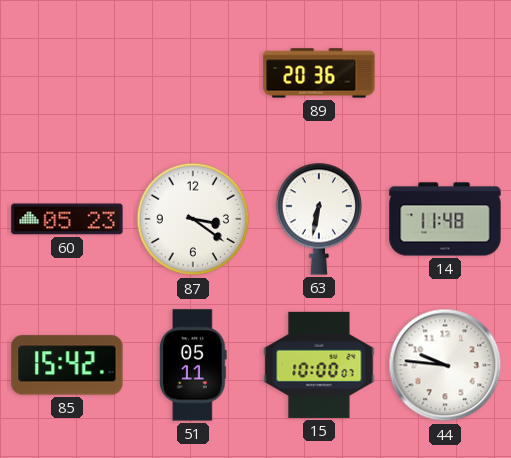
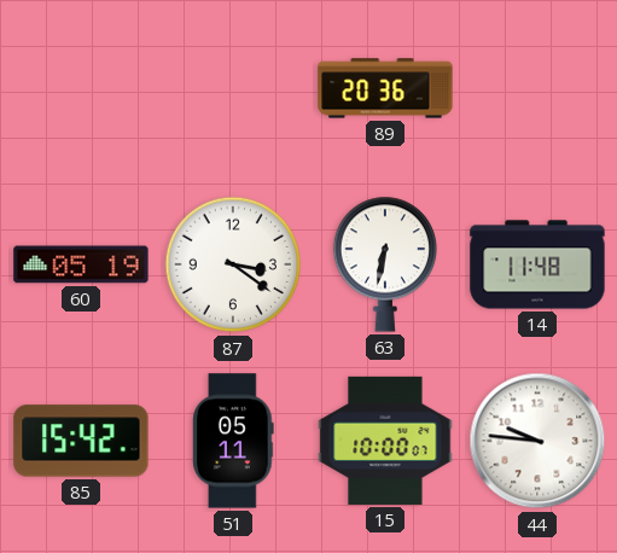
60: 05:23 -> 05:19
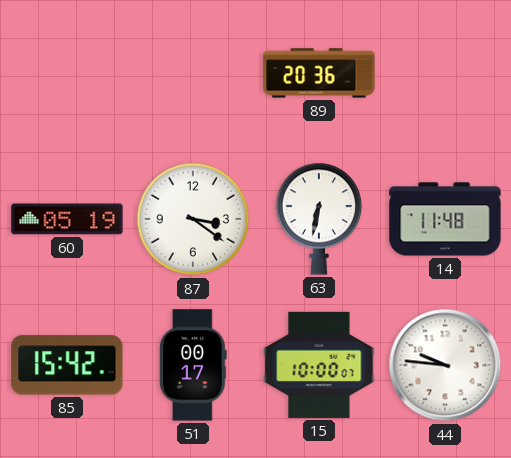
51: 05:11 -> 00:17
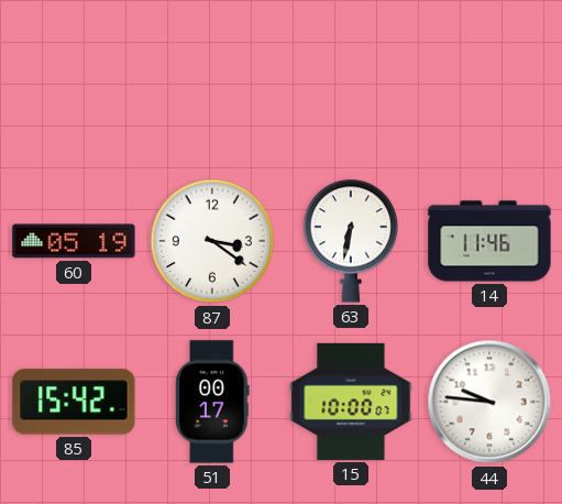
89: 20:36 -> none
14: 11:48 -> 11:46
